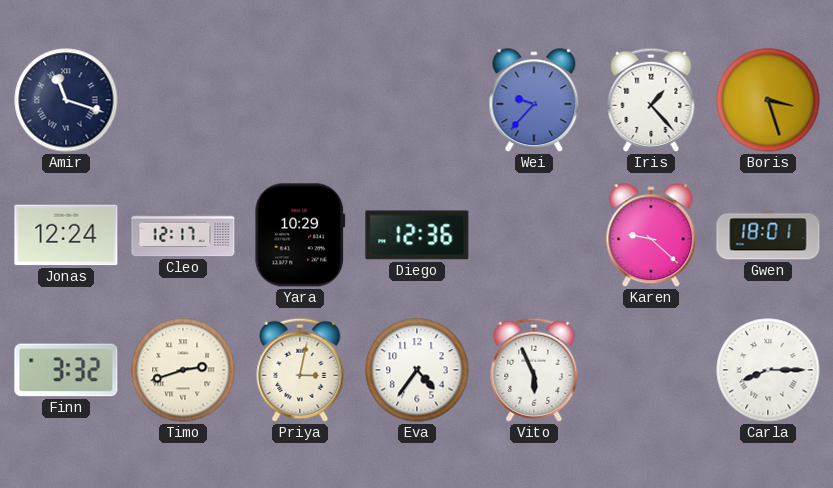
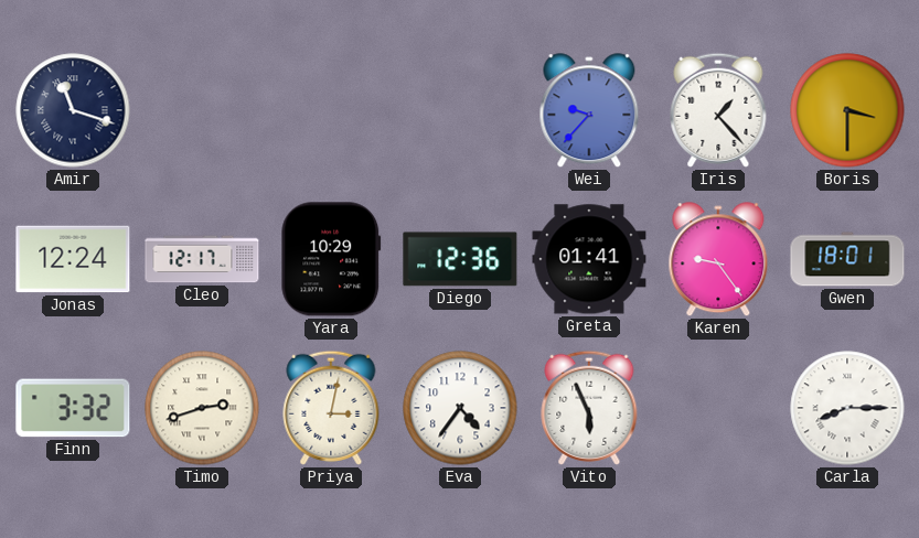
Boris: 3:27 -> 3:30
Greta: none -> 01:41
Karen: 9:22 -> 9:24
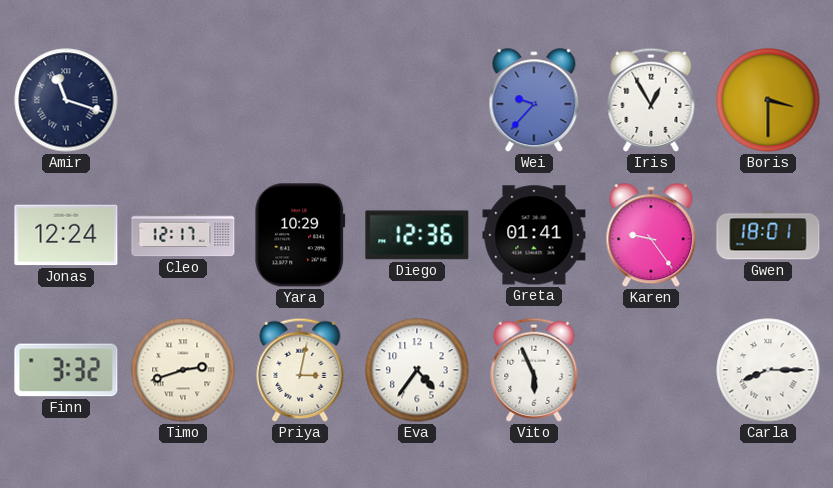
Iris: 1:23 -> 12:55
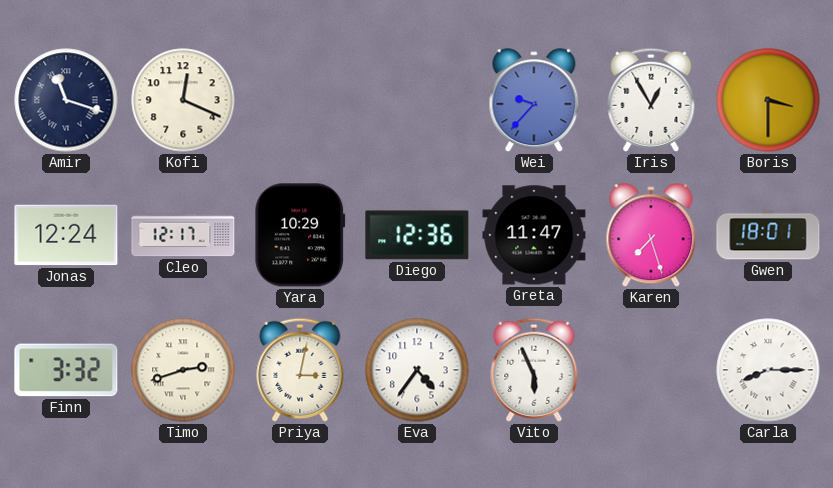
Kofi: none -> 12:19
Greta: 01:41 -> 11:47
Karen: 9:24 -> 7:27
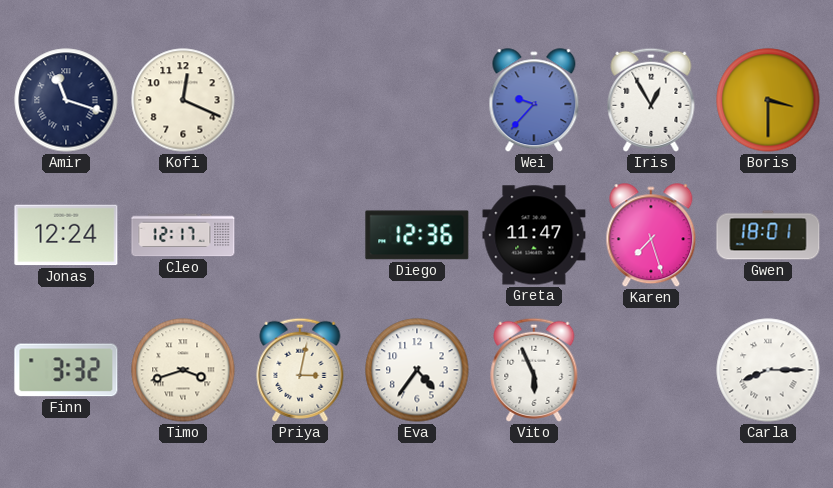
Yara: 10:29 -> none
Timo: 2:42 -> 3:42
